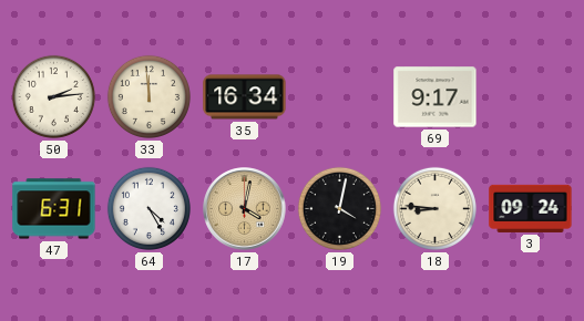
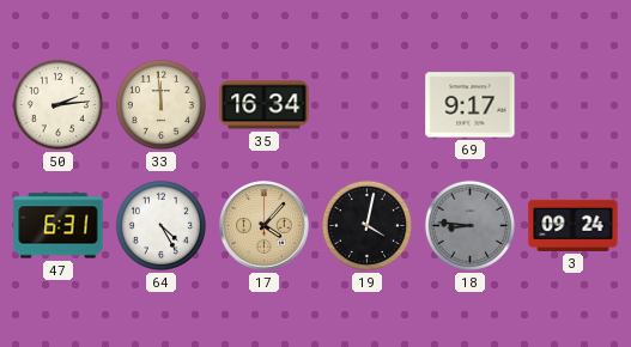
17: 4:02 -> 4:07
18 dial: cream -> grey
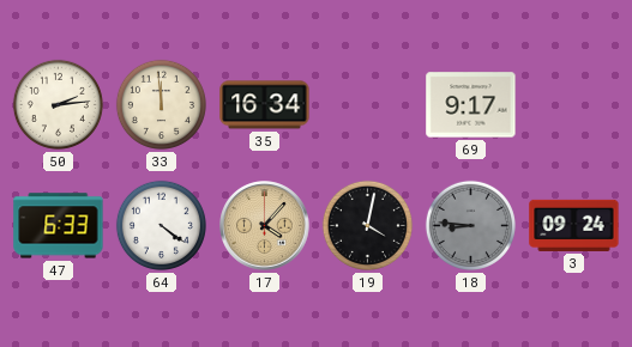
47: 6:31 -> 6:33
64: 4:25 -> 4:21
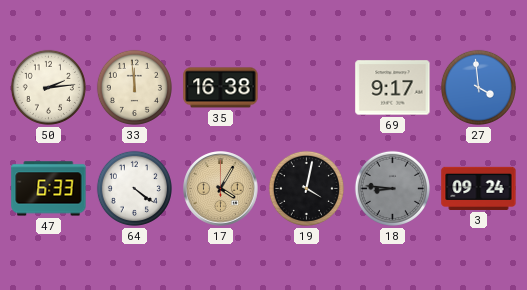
35: 16:34 -> 16:38
27: none -> 3:59
17: 4:07 -> 4:05
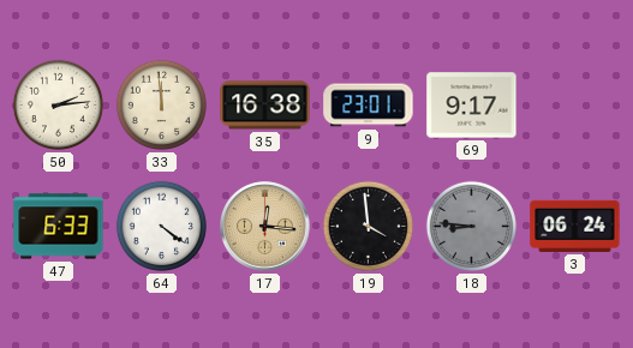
9: none -> 23:01
27: 3:59 -> none
17: 4:05 -> 12:16
19: 4:02 -> 3:59
3: 09:24 -> 06:24
